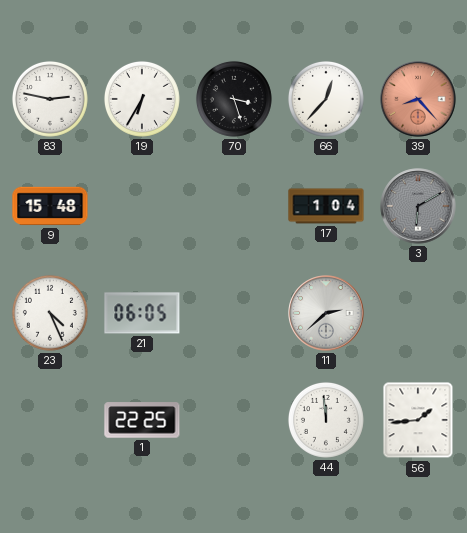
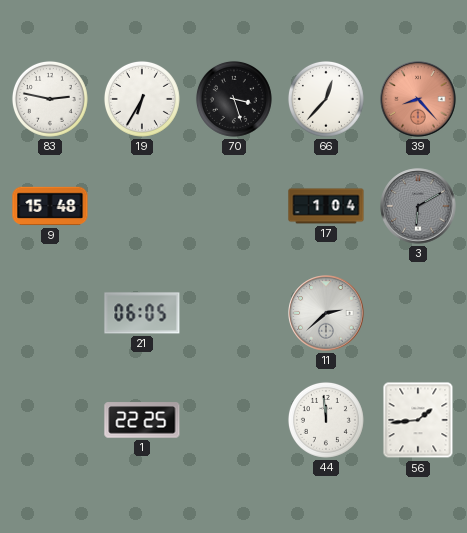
23: 4:26 -> none
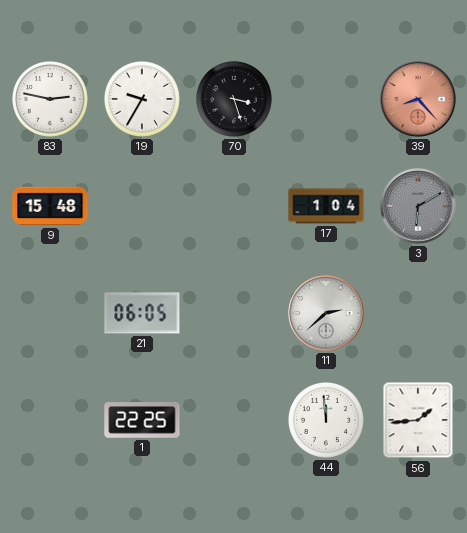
19: 6:35 -> 9:35
66: 12:37 -> none
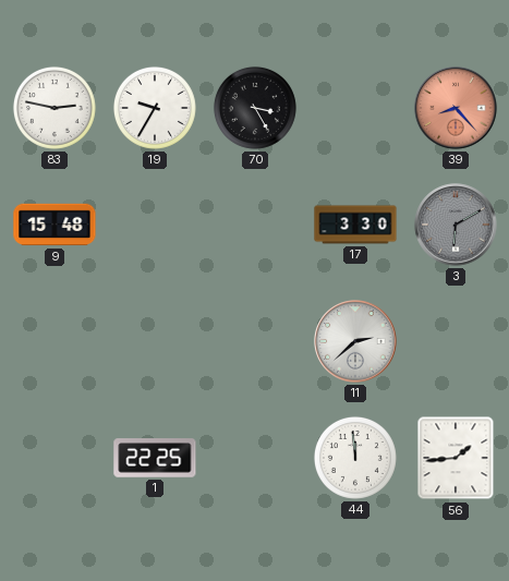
70: 3:27 -> 3:25
17: 1:04 -> 3:30
21: 06:05 -> none
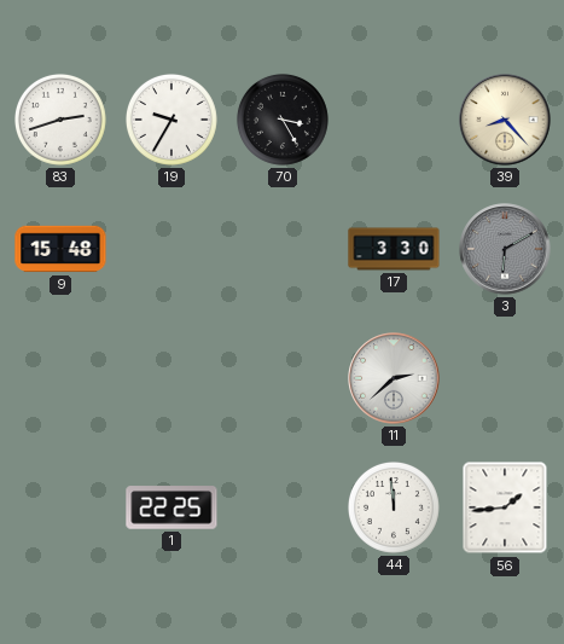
83: 2:47 -> 2:42
39 dial: salmon -> cream
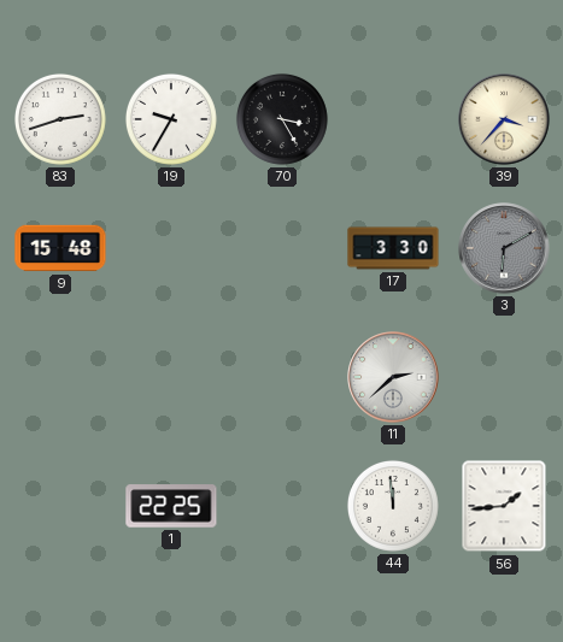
39: 8:23 -> 3:37
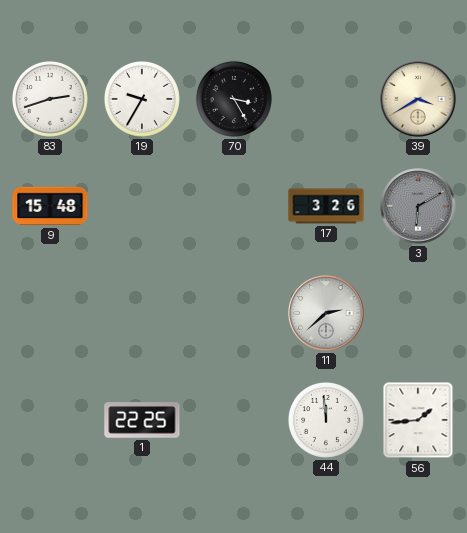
39: 3:37 -> 3:40
17: 3:30 -> 3:26
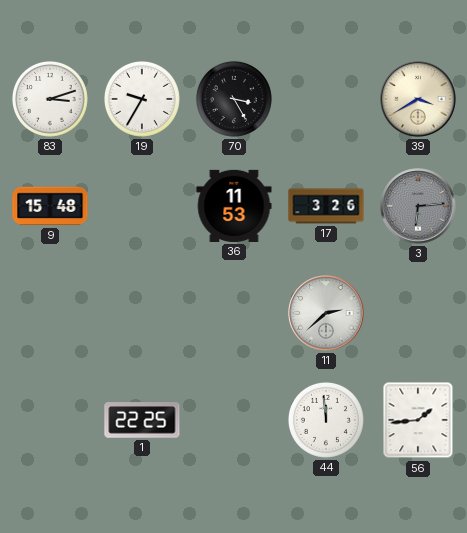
83: 2:42 -> 3:12
36: none -> 11:53
3: 6:10 -> 6:14
